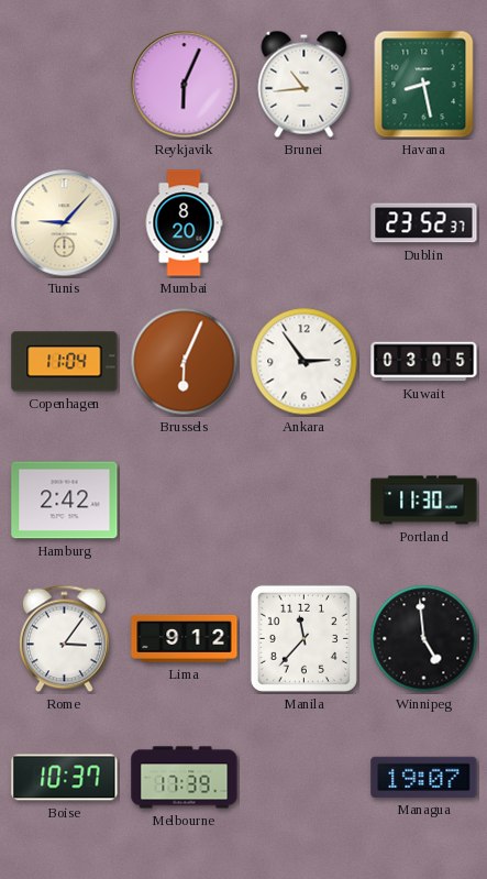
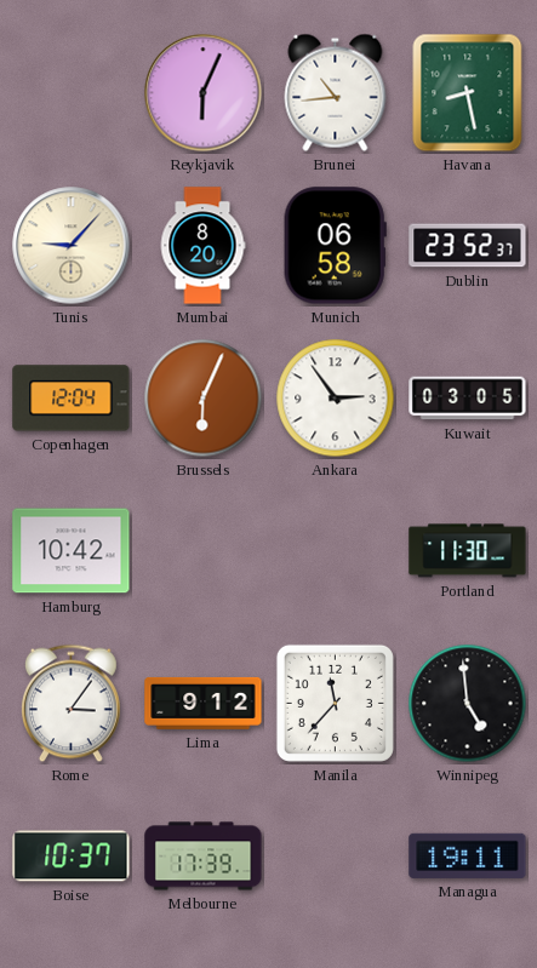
Munich: none -> 06:58
Copenhagen: 11:04 -> 12:04
Hamburg: 2:42 -> 10:42
Managua: 19:07 -> 19:11
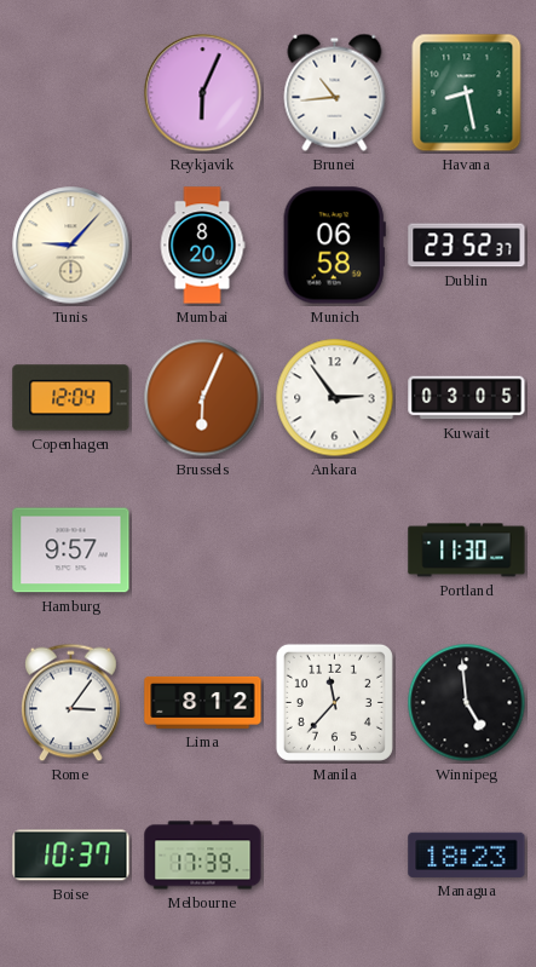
Hamburg: 10:42 -> 9:57
Lima: 9:12 -> 8:12
Managua: 19:11 -> 18:23
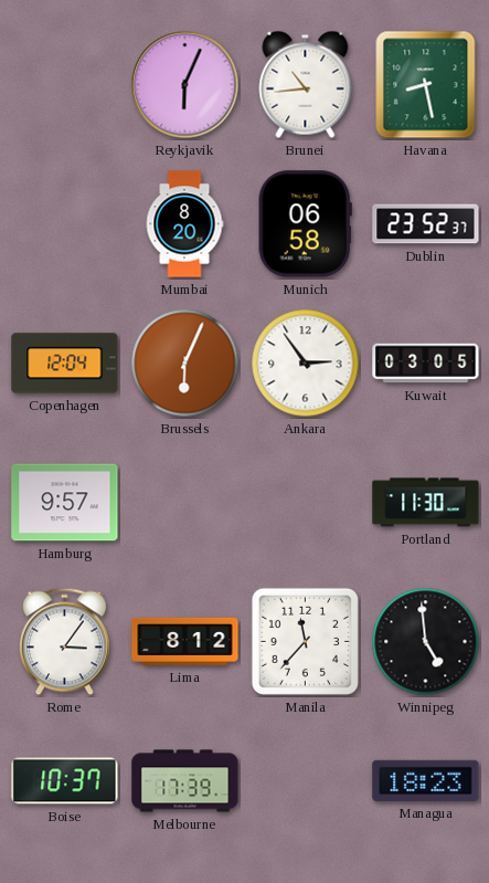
Tunis: 9:07 -> none
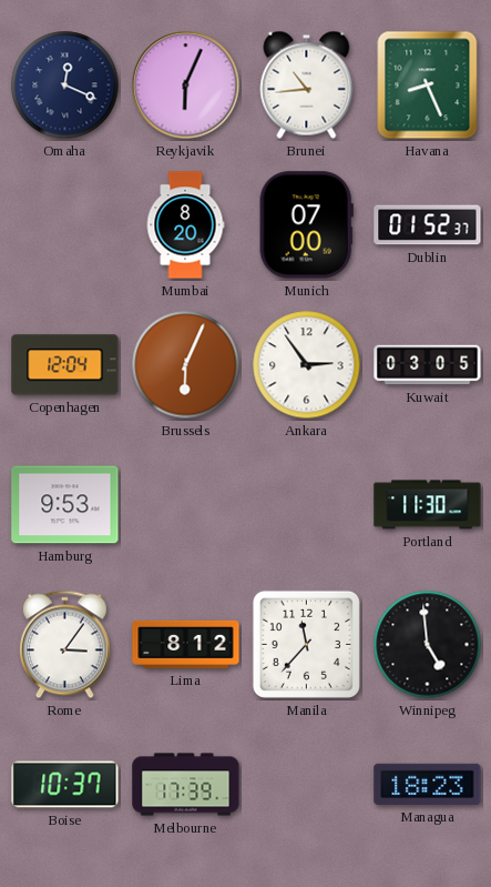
Omaha: none -> 12:19
Havana: 8:28 -> 8:26
Munich: 06:58 -> 07:00
Dublin: 23:52 -> 01:52
Hamburg: 9:57 -> 9:53
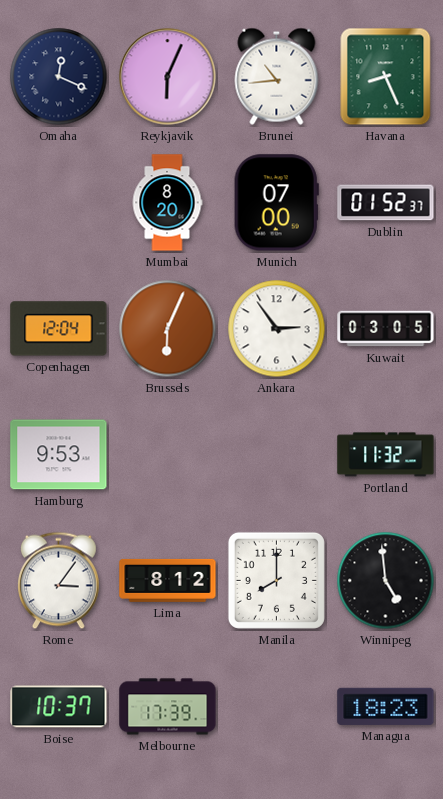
Portland: 11:30 -> 11:32
Manila: 11:37 -> 8:00
